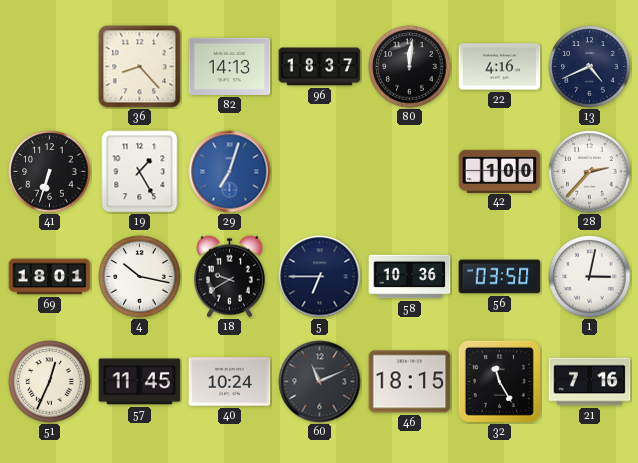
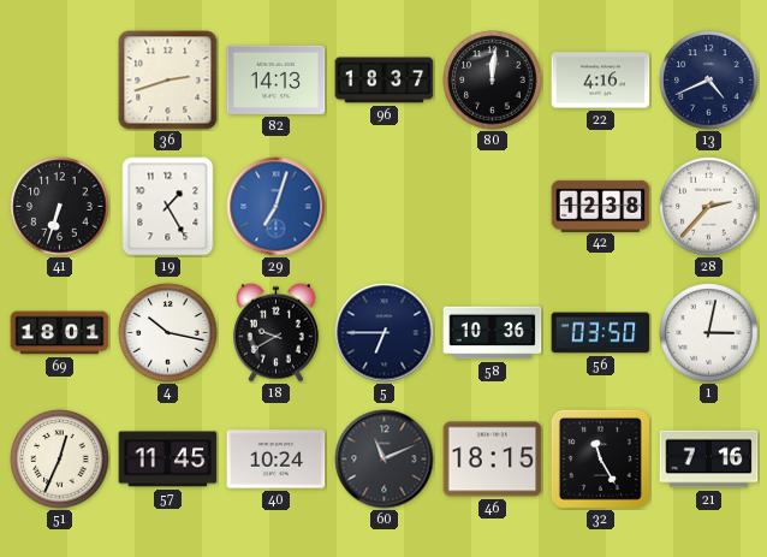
36: 8:23 -> 2:42
42: 1:00 -> 12:38
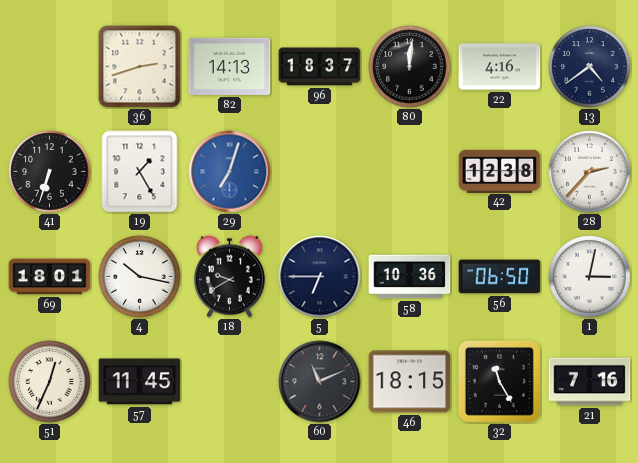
13: 4:41 -> 4:39
56: 03:50 -> 06:50
40: 10:24 -> none
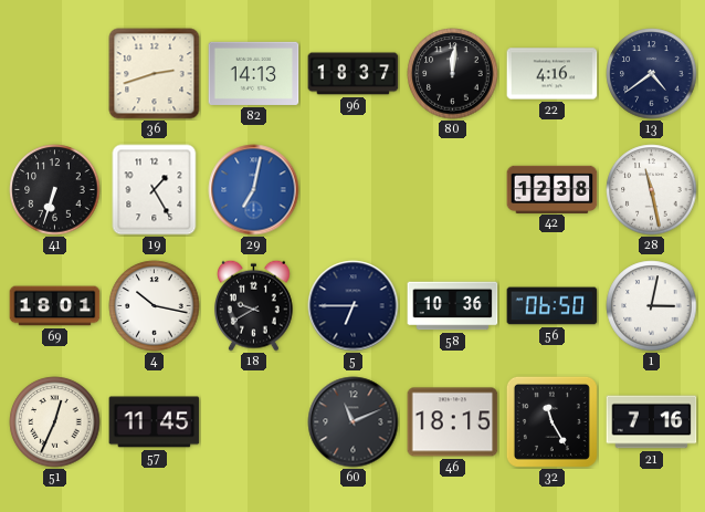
29: 7:03 -> 7:02
28: 2:37 -> 11:28
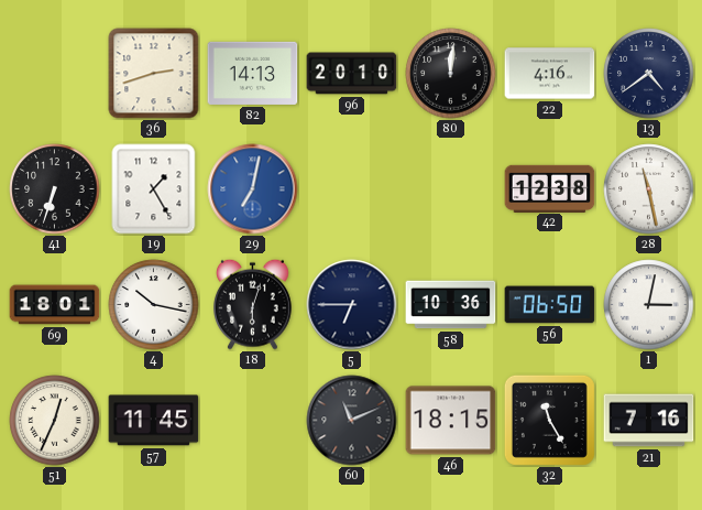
96: 18:37 -> 20:10
18: 9:40 -> 6:03
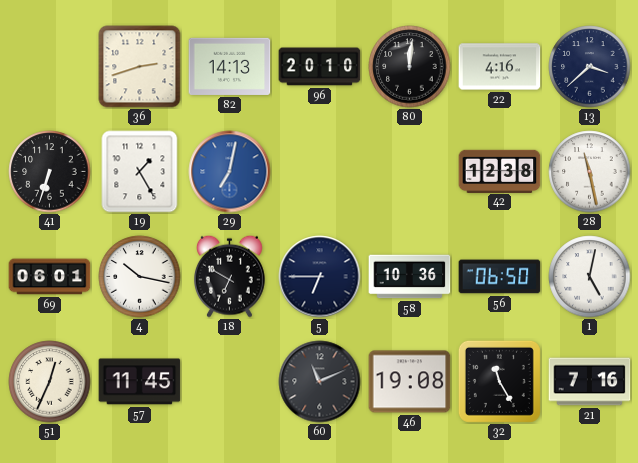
13: 4:39 -> 3:38
69: 18:01 -> 06:01
18: 6:03 -> 6:50
1: 3:02 -> 5:02
46: 18:15 -> 19:08
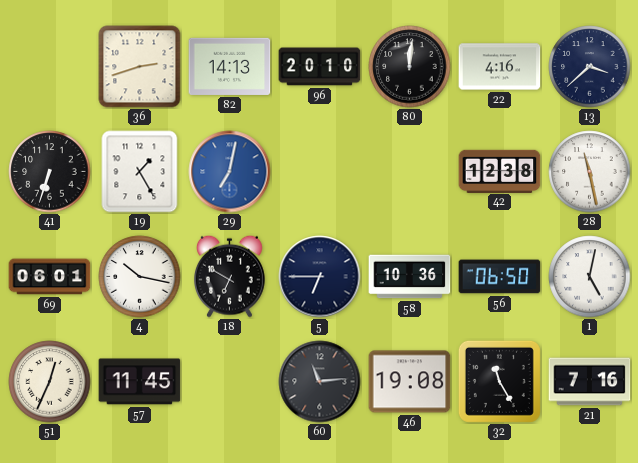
60: 11:11 -> 11:14
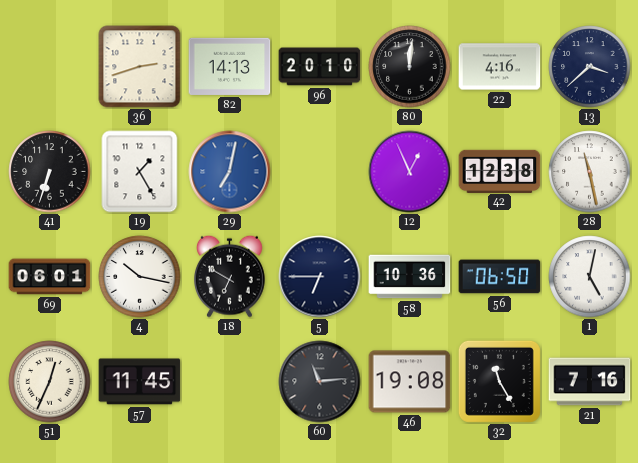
12: none -> 12:56
